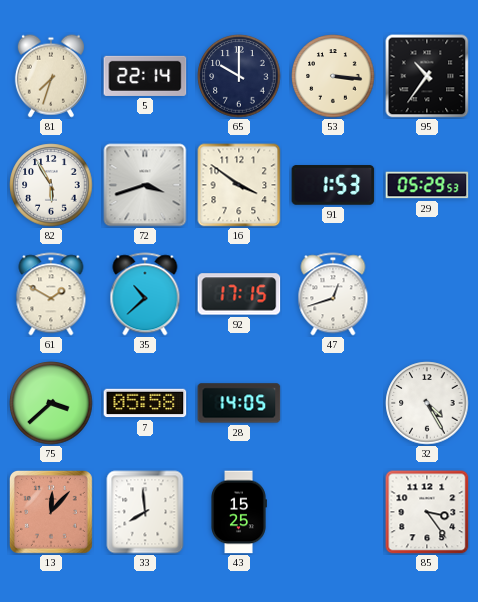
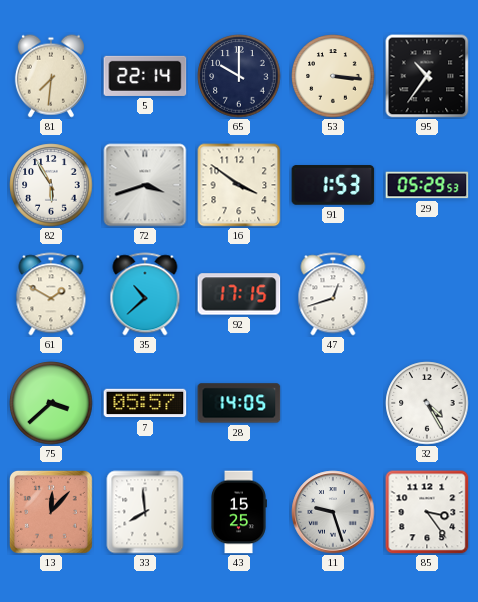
81: 7:33 -> 7:31
7: 05:58 -> 05:57
11: none -> 9:27
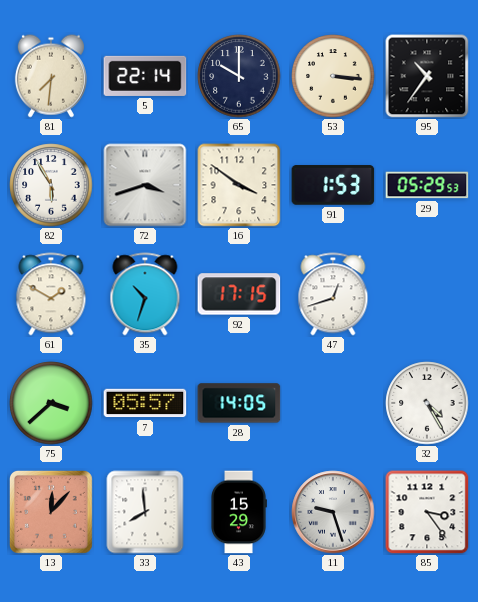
35: 10:38 -> 10:33
43: 15:25 -> 15:29
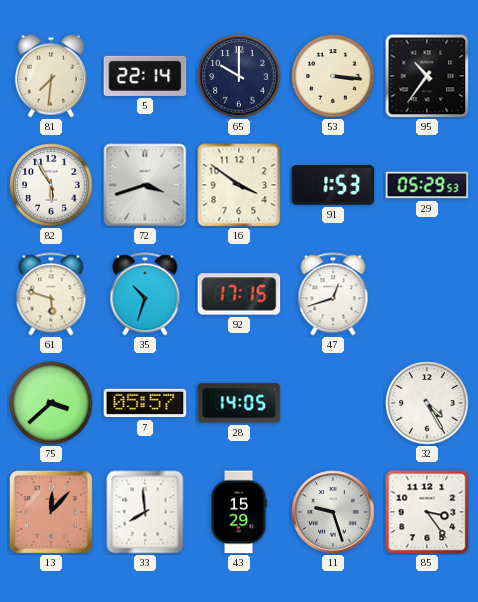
61: 1:50 -> 5:48
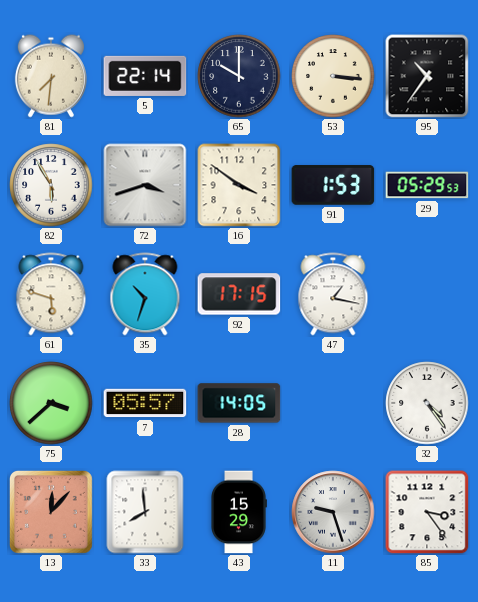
47: 12:42 -> 1:17
32: 4:25 -> 4:24
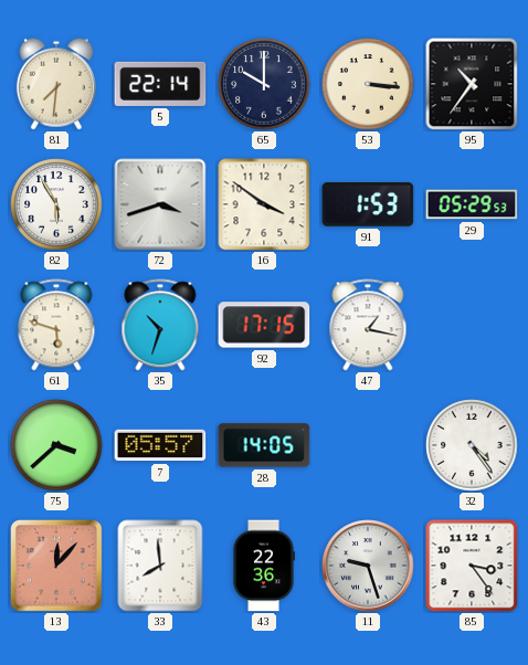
43: 15:29 -> 22:36
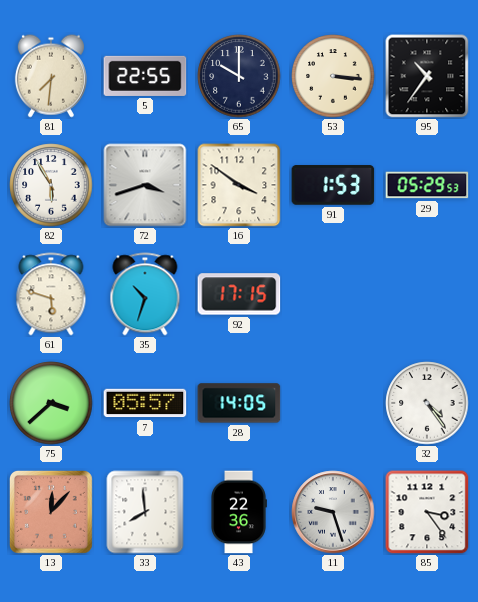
5: 22:14 -> 22:55
47: 1:17 -> none
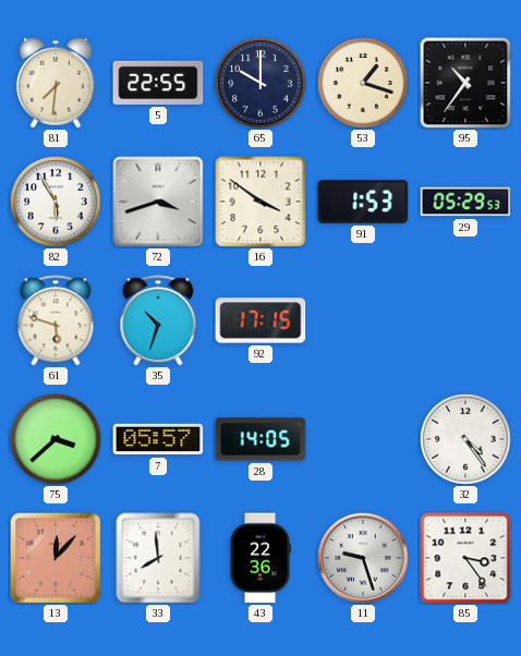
53: 3:16 -> 1:18
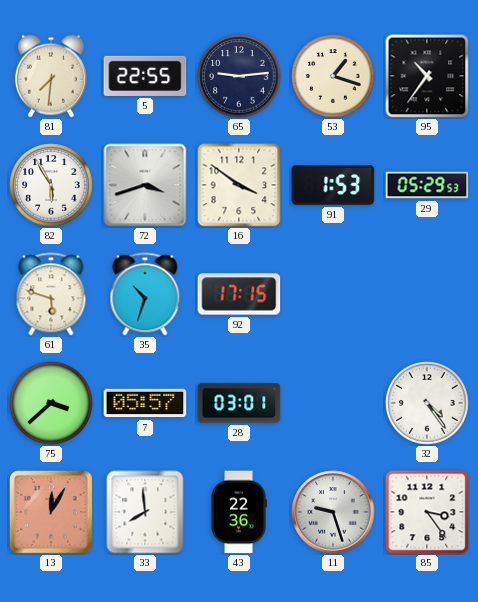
65: 10:00 -> 9:14
28: 14:05 -> 03:01
13: 12:07 -> 12:05
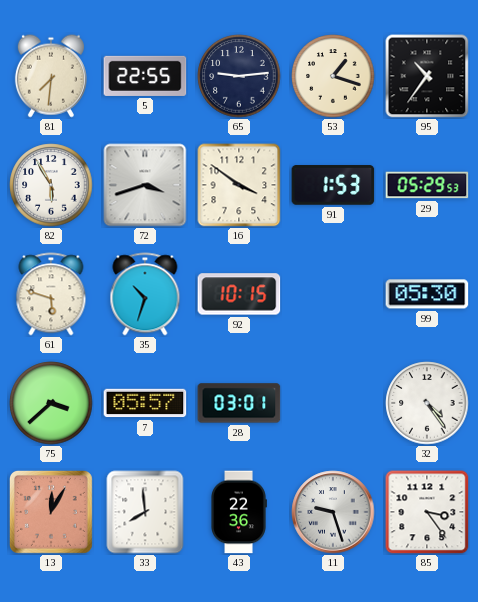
92: 17:15 -> 10:15
99: none -> 05:30
